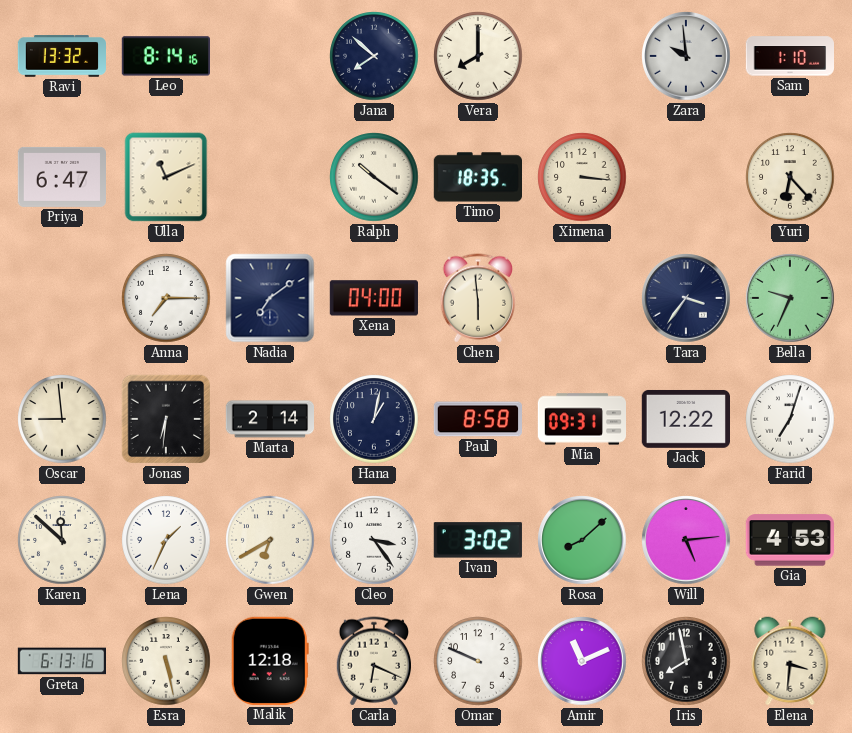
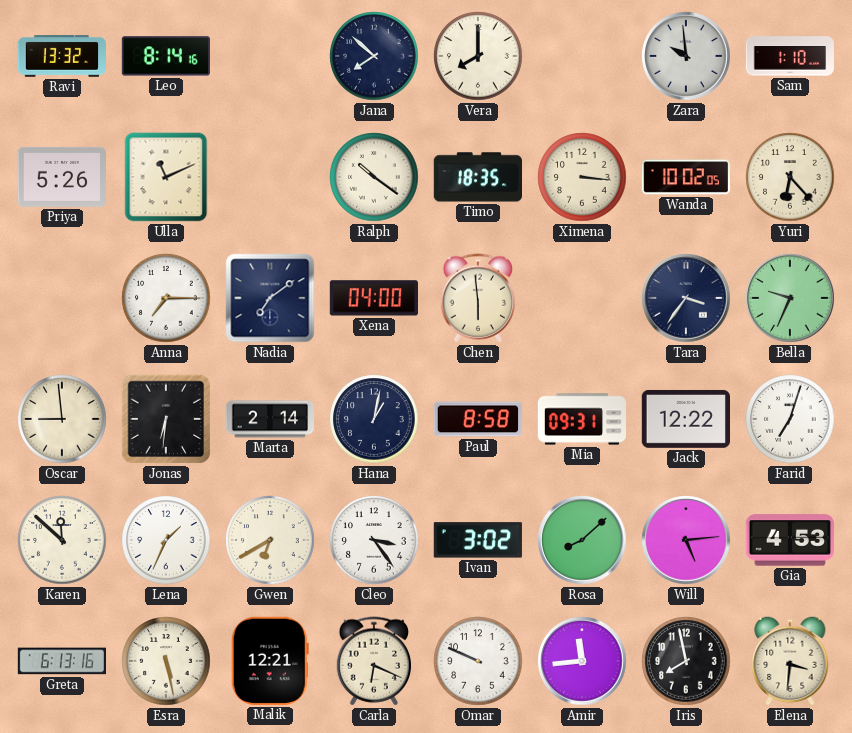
Priya: 6:47 -> 5:26
Wanda: none -> 10:02
Malik: 12:18 -> 12:21
Amir: 11:11 -> 11:44
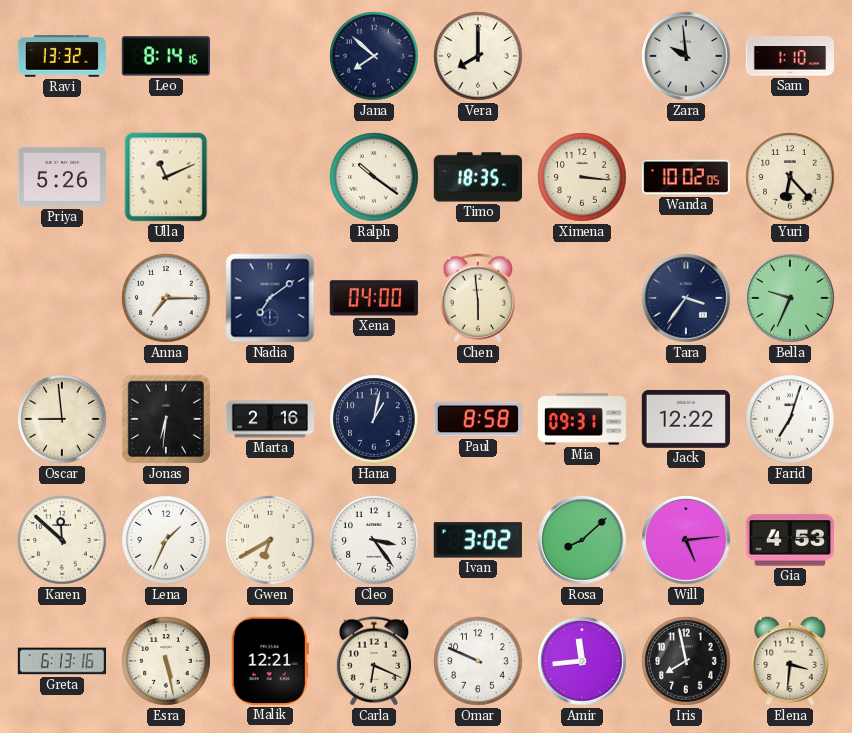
Marta: 2:14 -> 2:16
